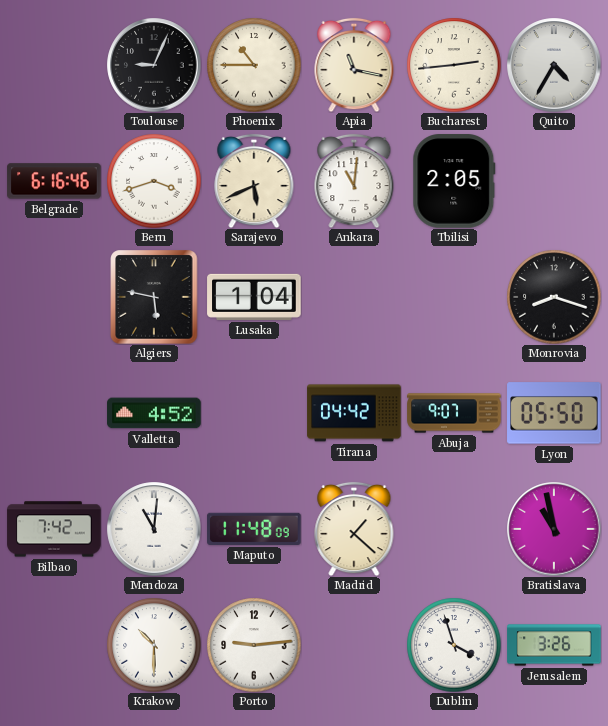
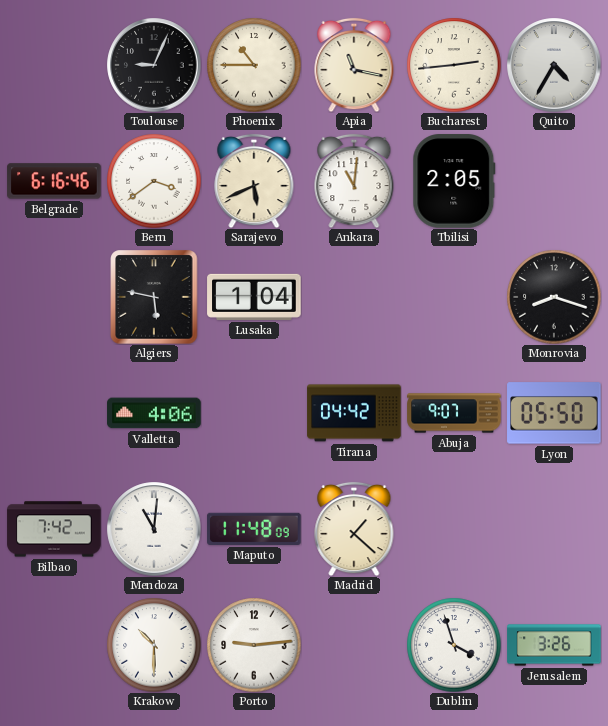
Bern: 3:42 -> 3:39
Valletta: 4:52 -> 4:06
Bratislava: 10:58 -> none
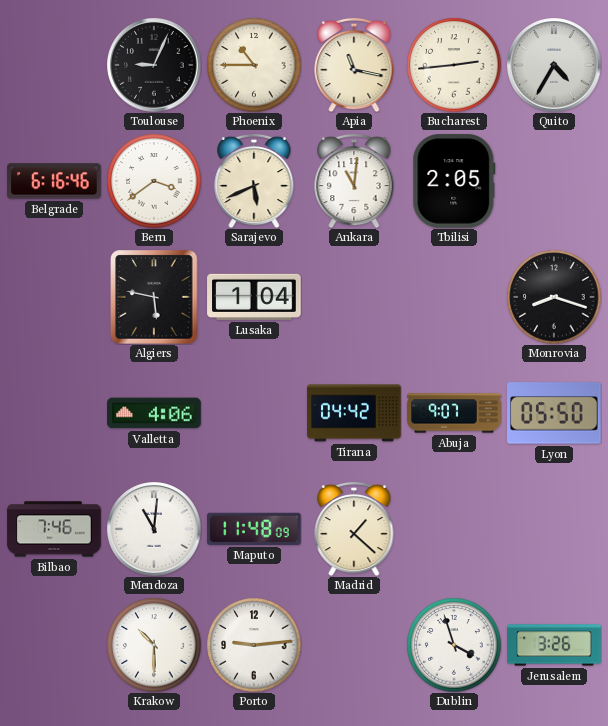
Bilbao: 7:42 -> 7:46
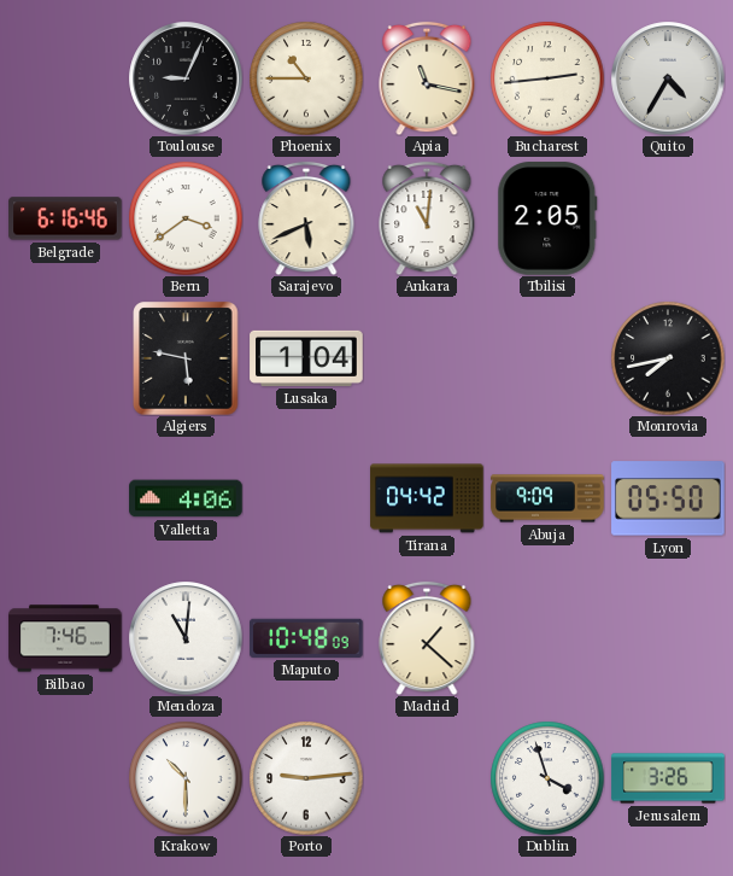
Monrovia: 8:18 -> 7:43
Abuja: 9:07 -> 9:09
Maputo: 11:48 -> 10:48
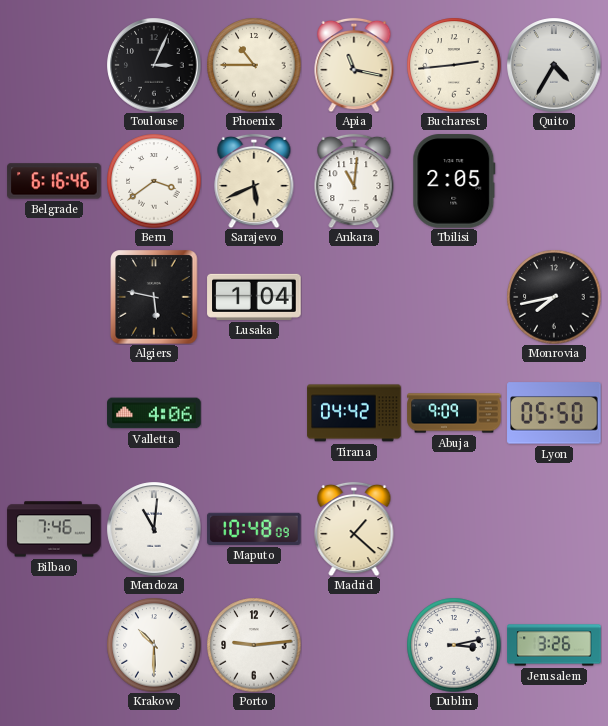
Toulouse: 9:04 -> 3:04
Dublin: 3:57 -> 3:13
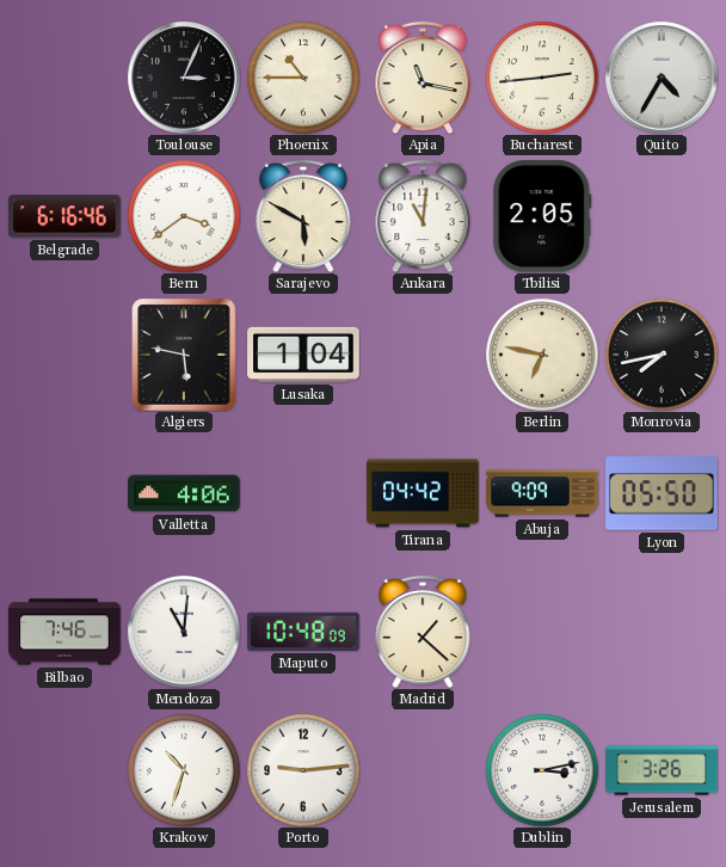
Sarajevo: 5:41 -> 5:50
Berlin: none -> 6:47
Krakow: 10:30 -> 10:33
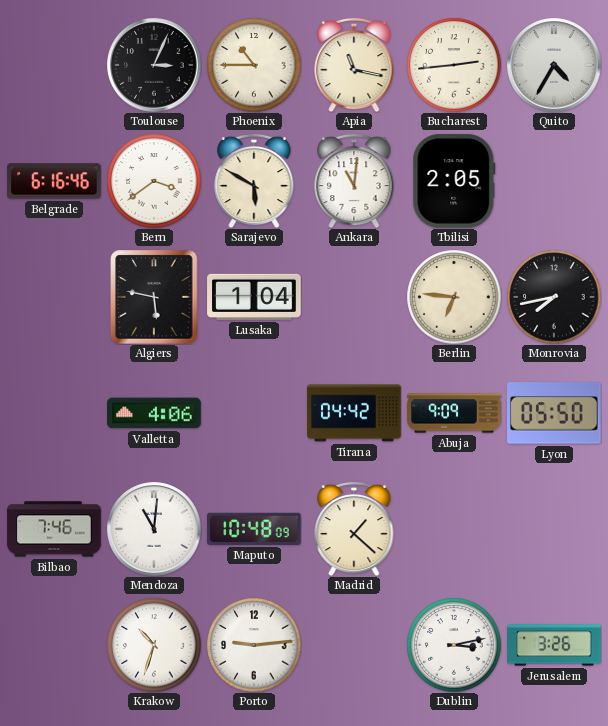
Berlin: 6:47 -> 6:46
